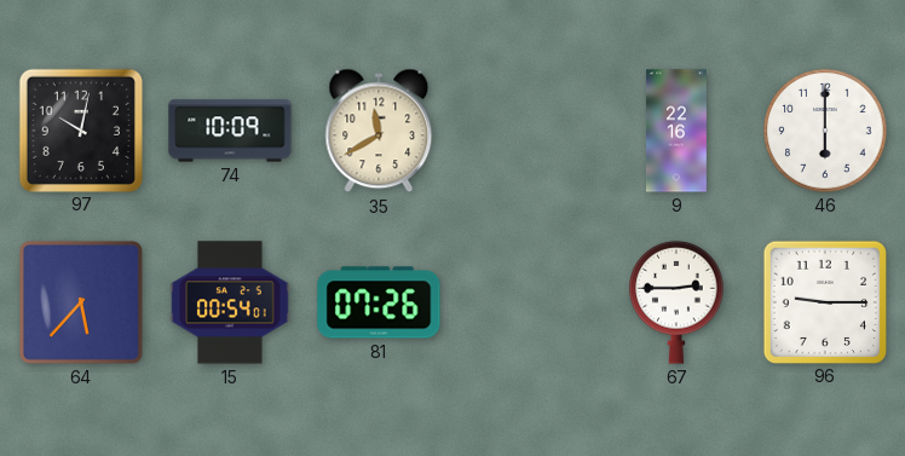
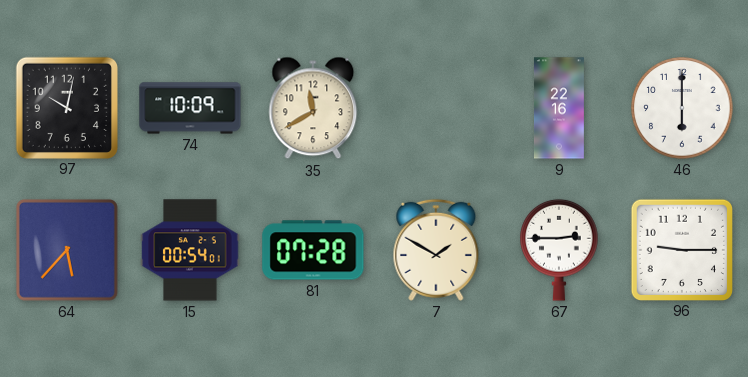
81: 07:26 -> 07:28
7: none -> 1:50
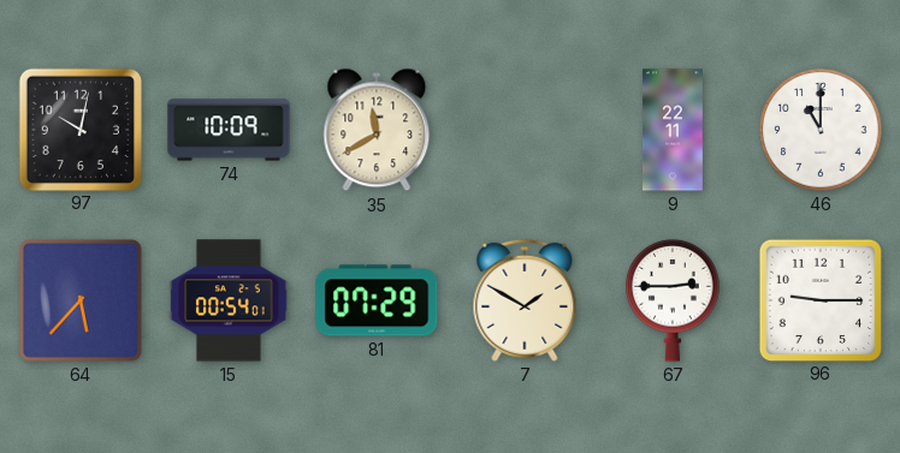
9: 22:16 -> 22:11
46: 6:00 -> 11:00
81: 07:28 -> 07:29
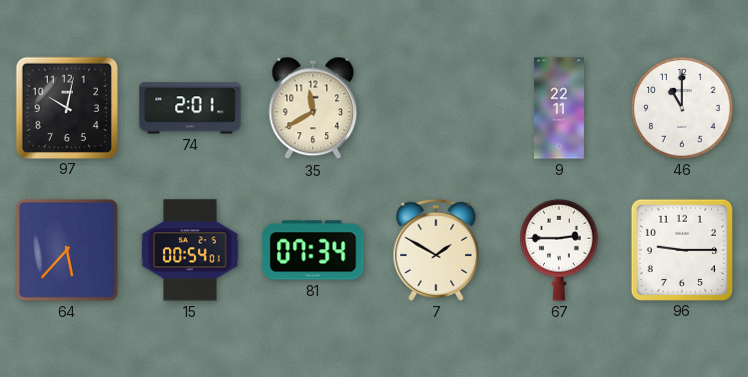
74: 10:09 -> 2:01
81: 07:29 -> 07:34
